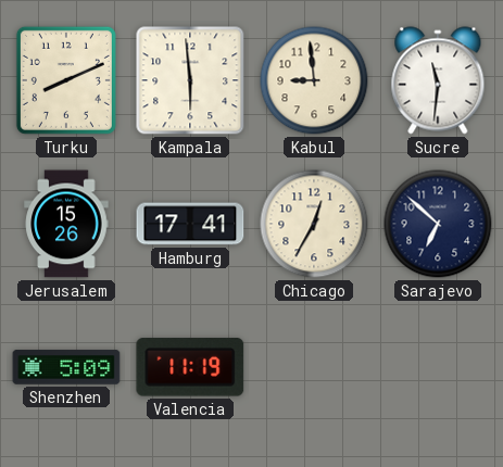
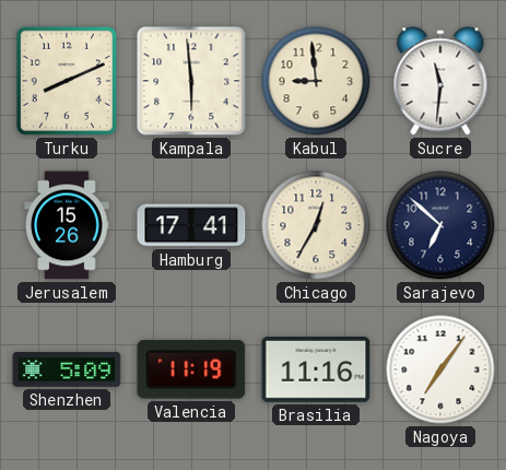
Brasilia: none -> 11:16
Nagoya: none -> 7:06
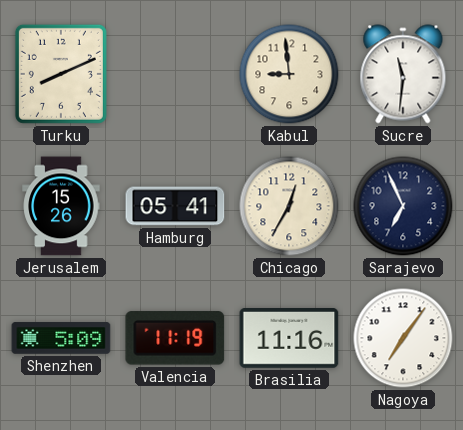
Kampala: 5:59 -> none
Hamburg: 17:41 -> 05:41
Sarajevo: 6:52 -> 6:56
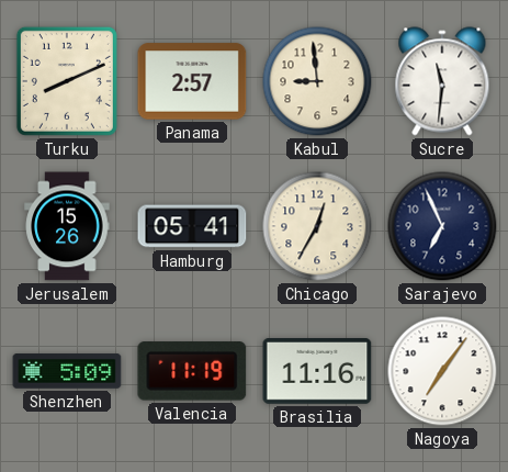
Panama: none -> 2:57
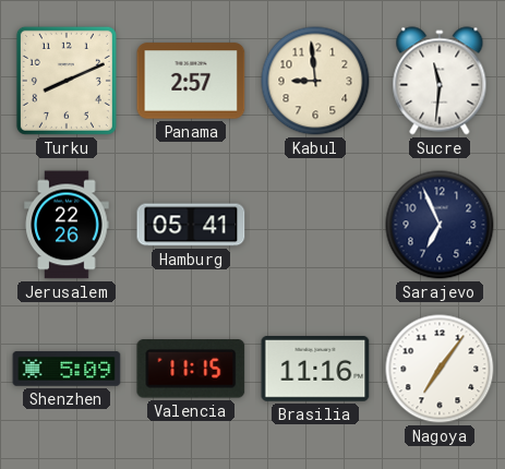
Jerusalem: 15:26 -> 22:26
Chicago: 12:35 -> none
Valencia: 11:19 -> 11:15
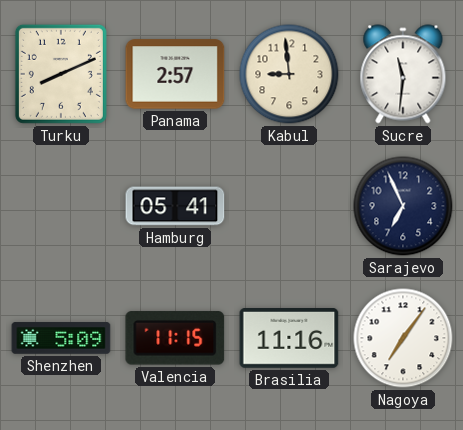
Jerusalem: 22:26 -> none
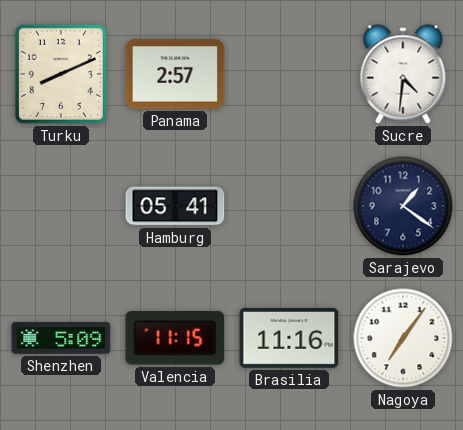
Kabul: 8:59 -> none
Sucre: 11:31 -> 4:31
Sarajevo: 6:56 -> 1:21
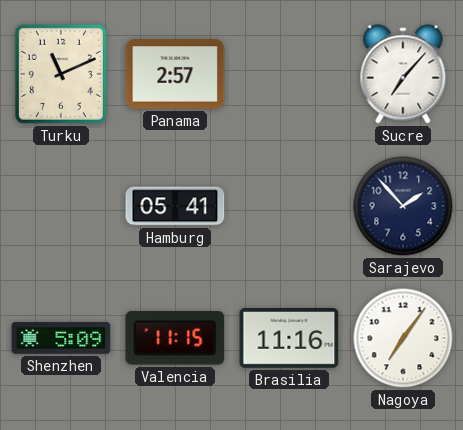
Turku: 8:11 -> 11:11
Sucre: 4:31 -> 7:07
Sarajevo: 1:21 -> 1:53
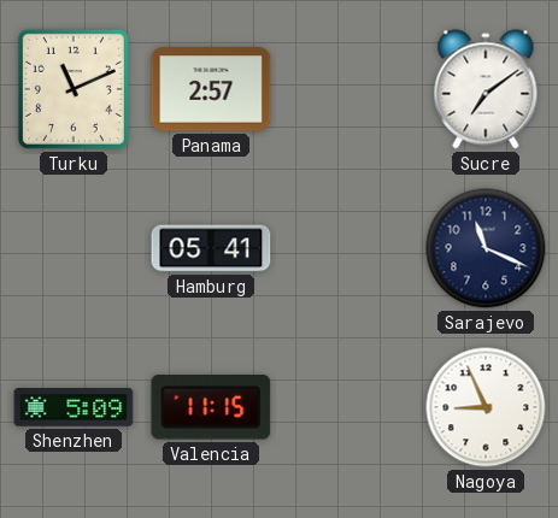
Sucre: 7:07 -> 7:09
Sarajevo: 1:53 -> 11:19
Brasilia: 11:16 -> none
Nagoya: 7:06 -> 8:56
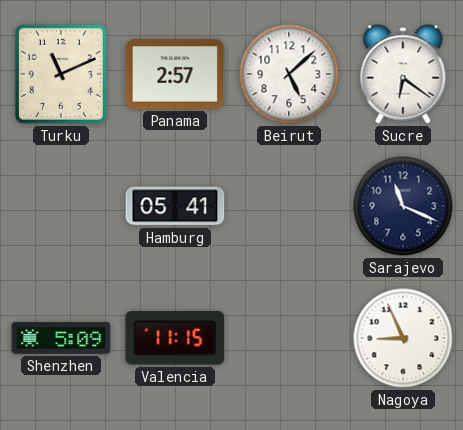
Beirut: none -> 5:08
Sucre: 7:09 -> 6:21
